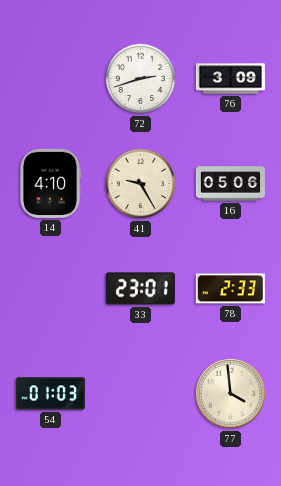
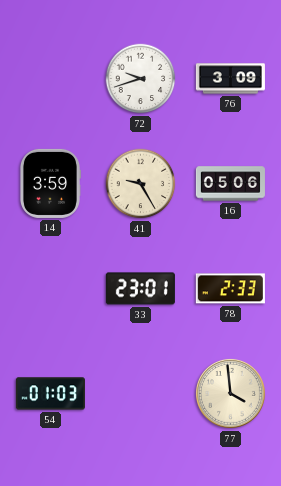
72: 2:42 -> 9:42
14: 4:10 -> 3:59
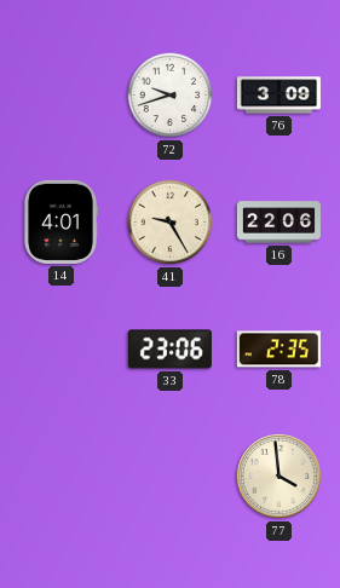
14: 3:59 -> 4:01
16: 05:06 -> 22:06
33: 23:01 -> 23:06
78: 2:33 -> 2:35
54: 01:03 -> none
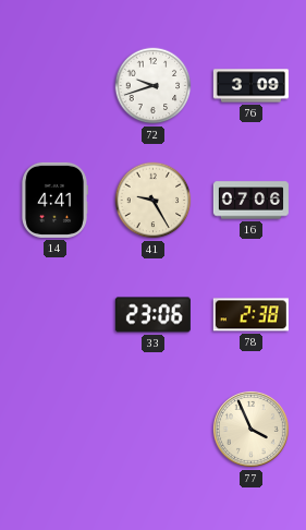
14: 4:01 -> 4:41
16: 22:06 -> 07:06
78: 2:35 -> 2:38
77: 3:59 -> 3:56
